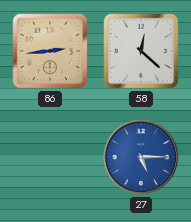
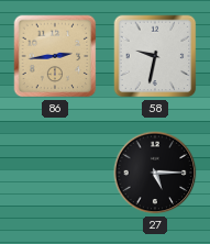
58: 12:22 -> 9:32
27 dial: blue -> black
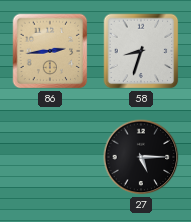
58: 9:32 -> 8:33
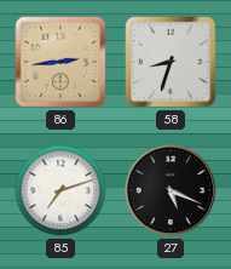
85: none -> 7:12
27: 5:15 -> 5:19
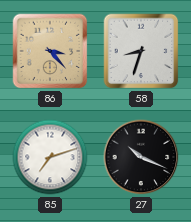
86: 2:44 -> 3:23
27: 5:19 -> 10:19
